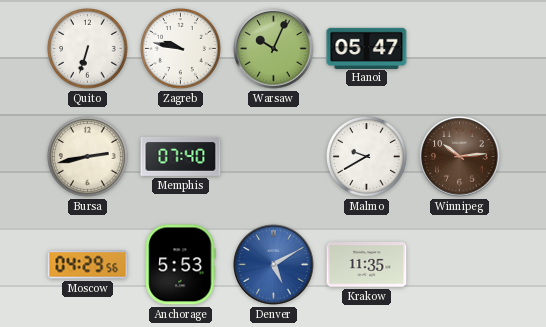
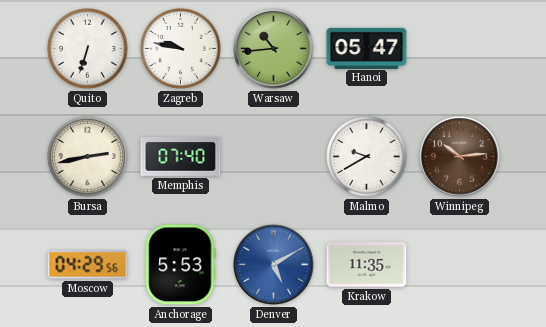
Warsaw: 10:04 -> 10:44
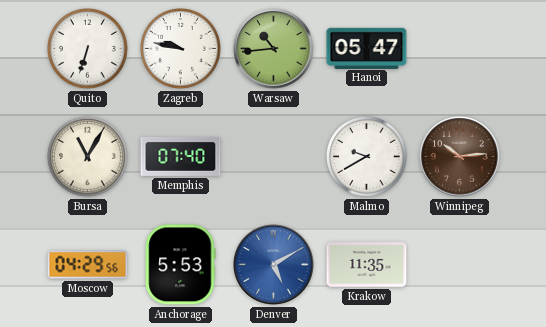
Bursa: 2:43 -> 11:05
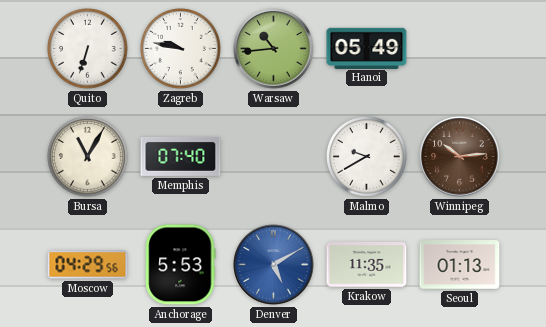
Hanoi: 05:47 -> 05:49
Seoul: none -> 01:13
